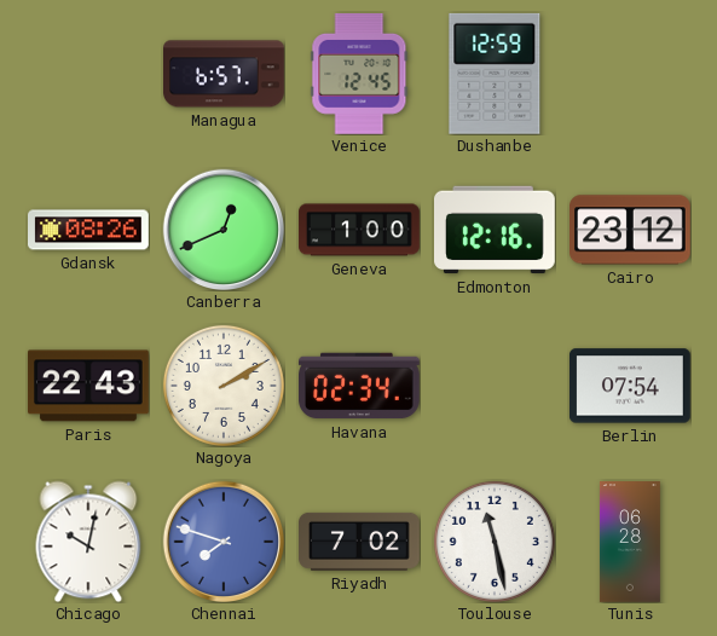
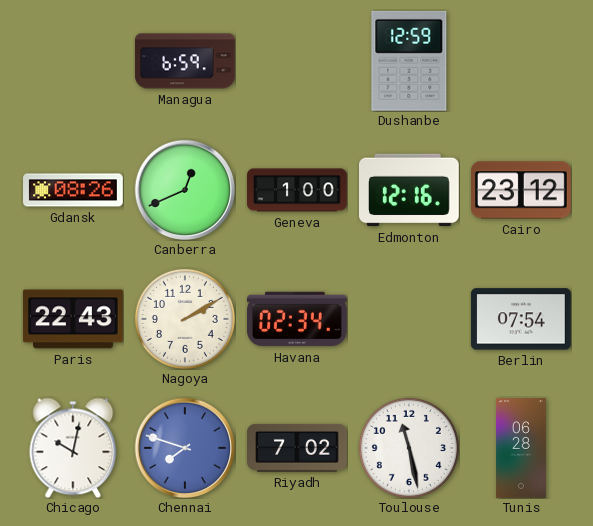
Managua: 6:57 -> 6:59
Venice: 12:45 -> none
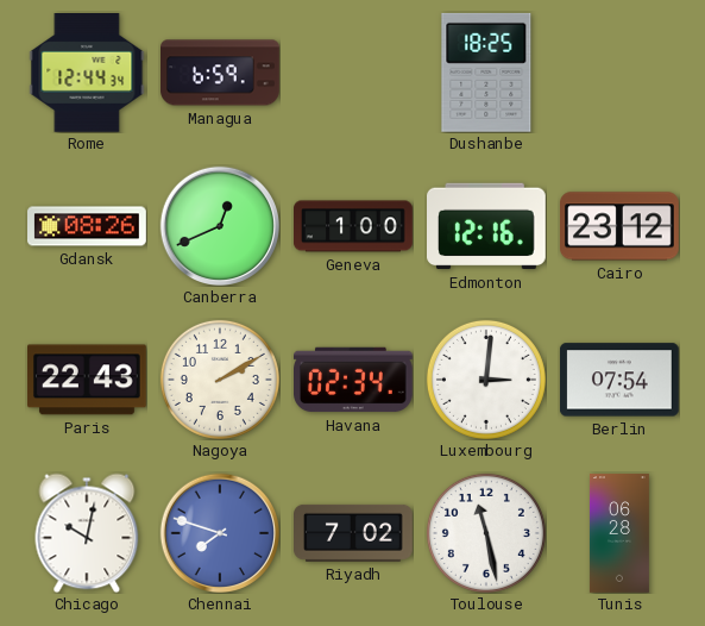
Rome: none -> 12:44
Dushanbe: 12:59 -> 18:25
Luxembourg: none -> 3:01
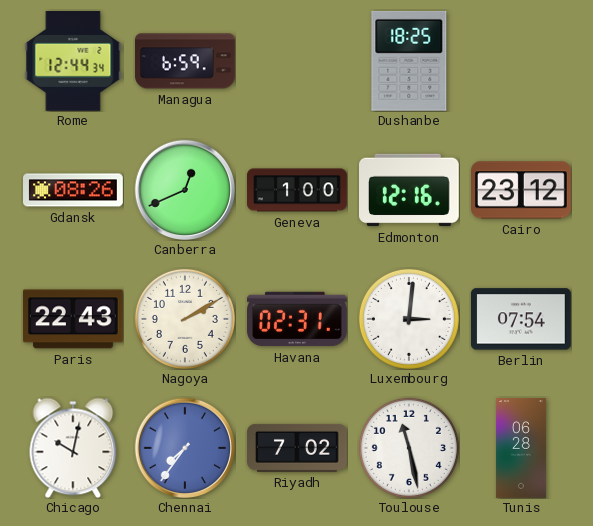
Havana: 02:34 -> 02:31
Chennai: 7:48 -> 7:36
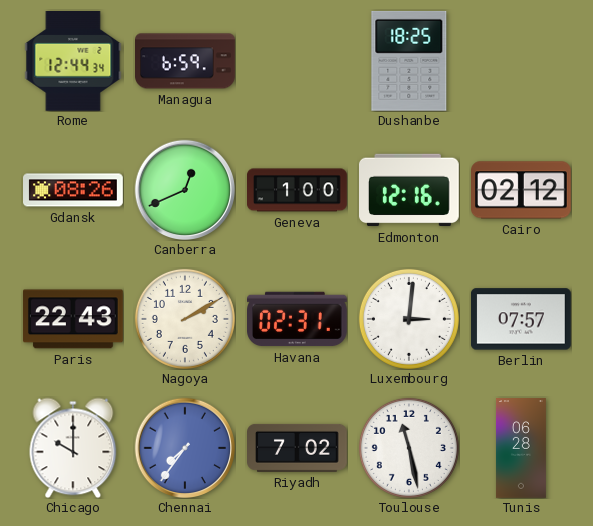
Cairo: 23:12 -> 02:12
Berlin: 07:54 -> 07:57
Chicago: 10:02 -> 10:00
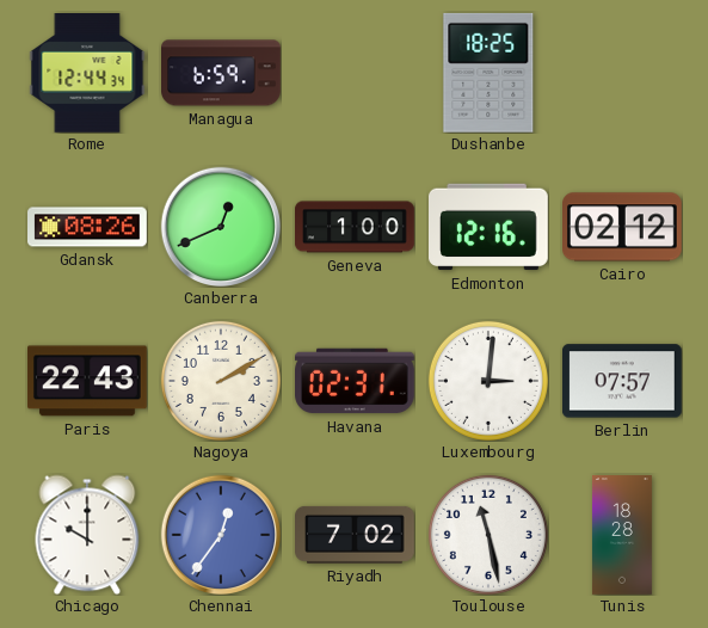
Chennai: 7:36 -> 12:36
Tunis: 06:28 -> 18:28
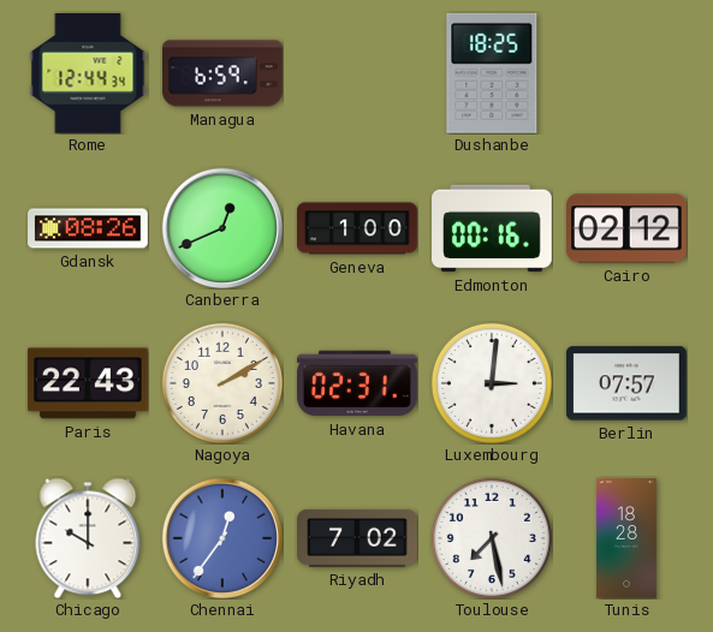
Edmonton: 12:16 -> 00:16
Toulouse: 11:28 -> 7:28
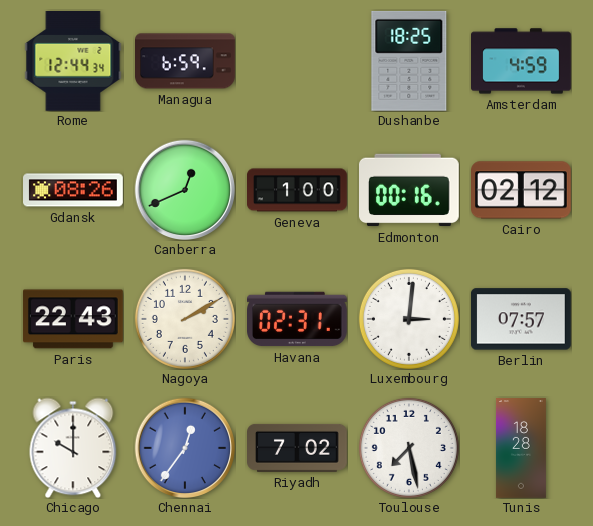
Amsterdam: none -> 4:59
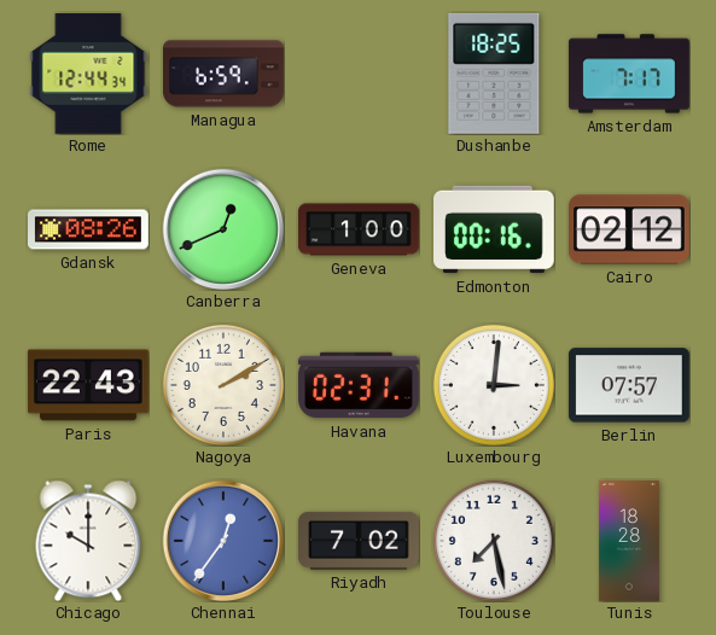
Amsterdam: 4:59 -> 7:17
